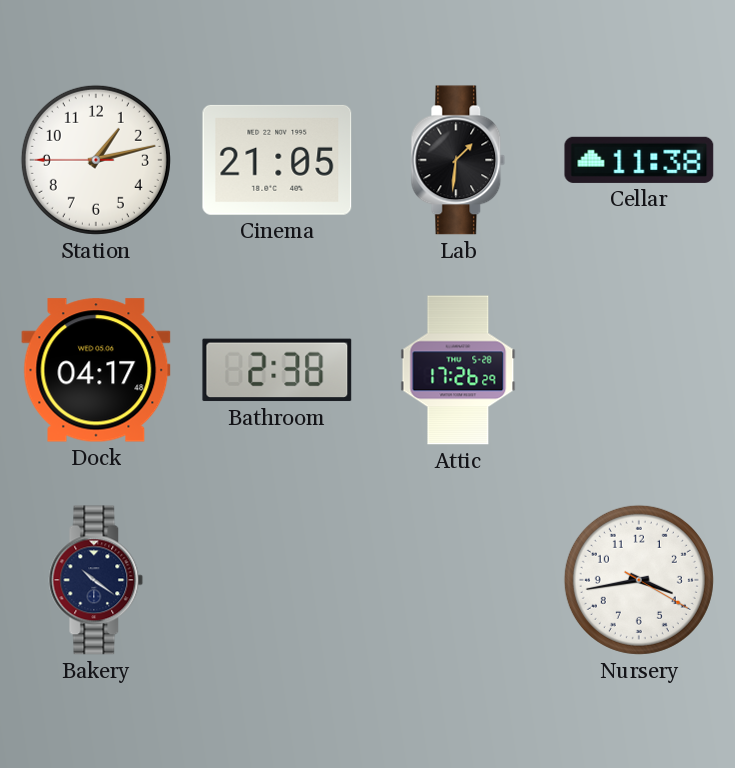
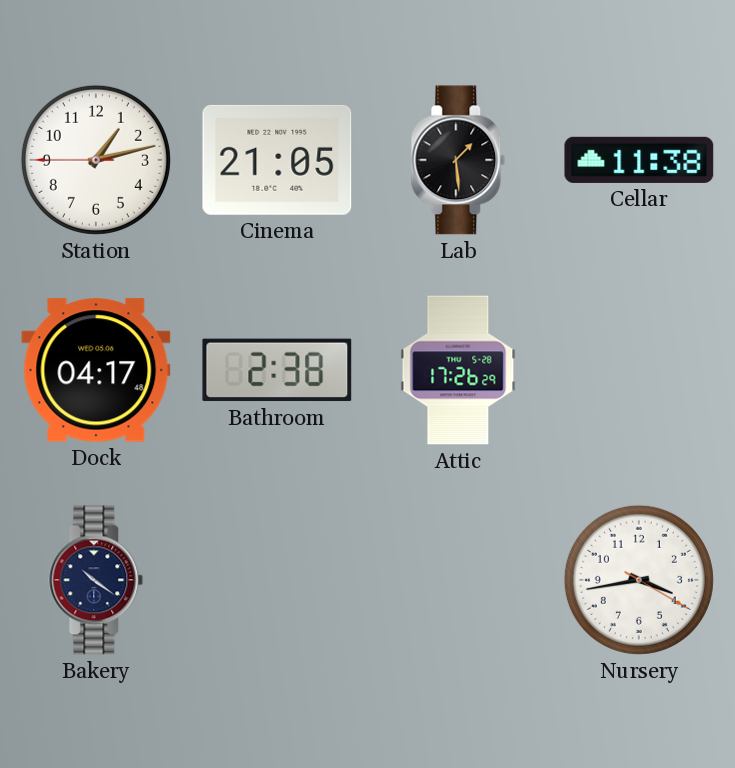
Lab: 1:31 -> 1:29
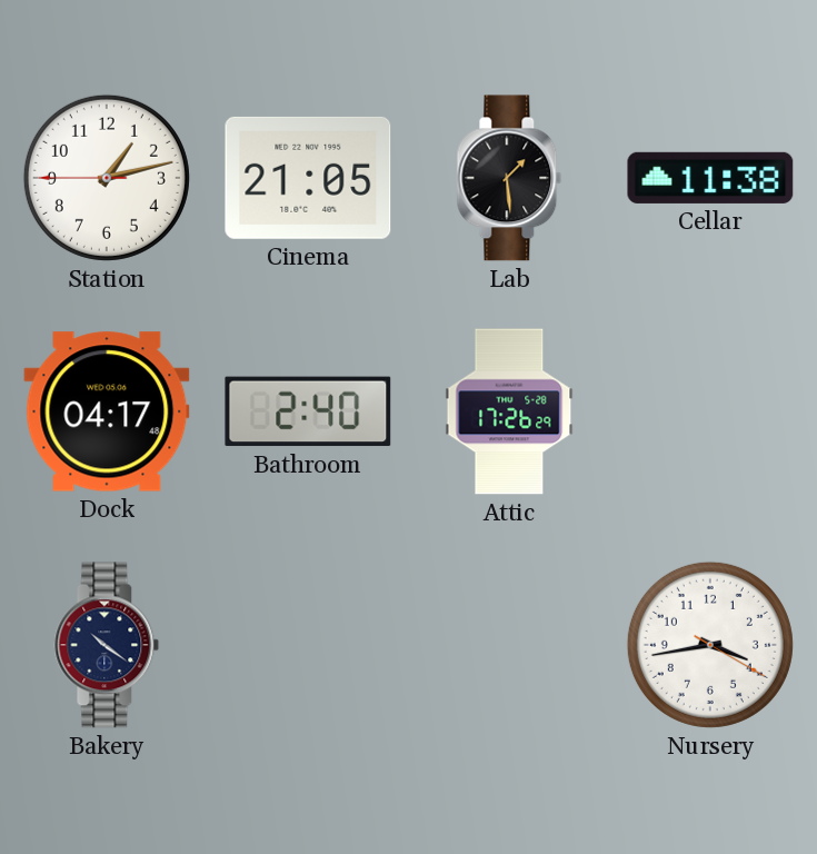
Bathroom: 2:38 -> 2:40
